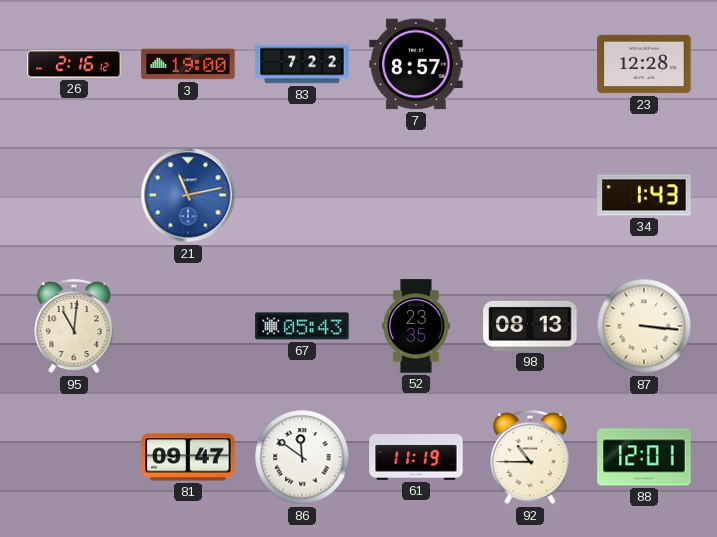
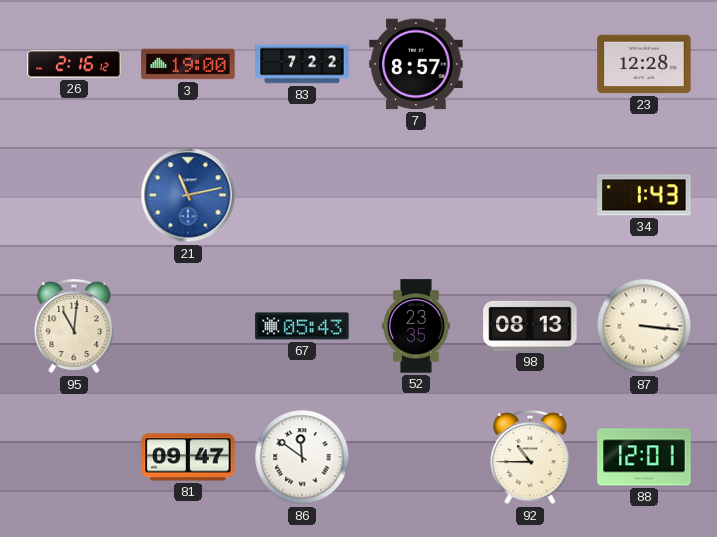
61: 11:19 -> none
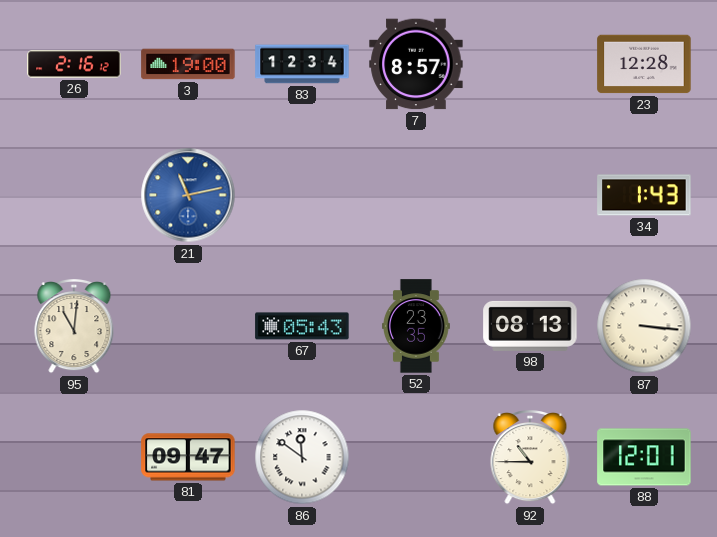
83: 7:22 -> 12:34
